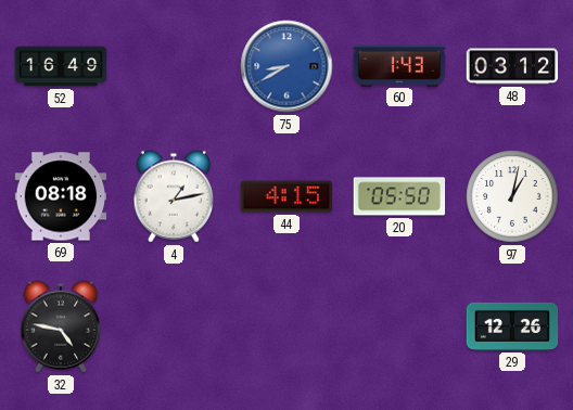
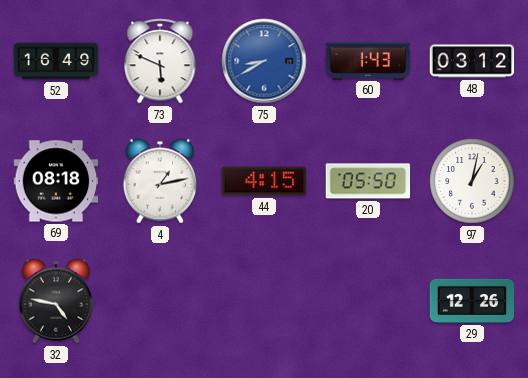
73: none -> 5:49
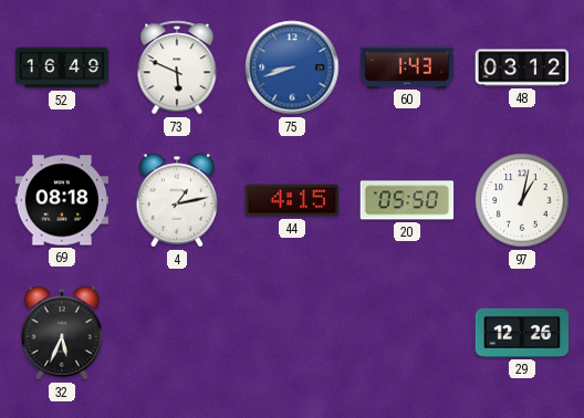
75: 8:40 -> 8:42
32: 4:47 -> 5:34
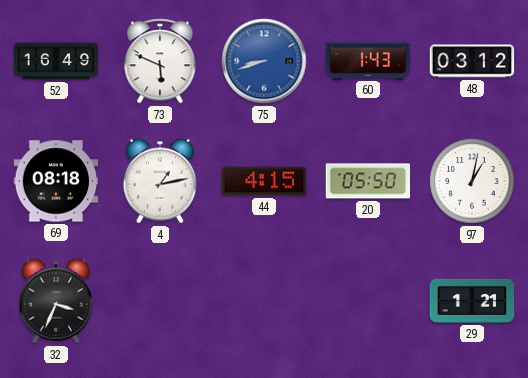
32: 5:34 -> 3:34
29: 12:26 -> 1:21
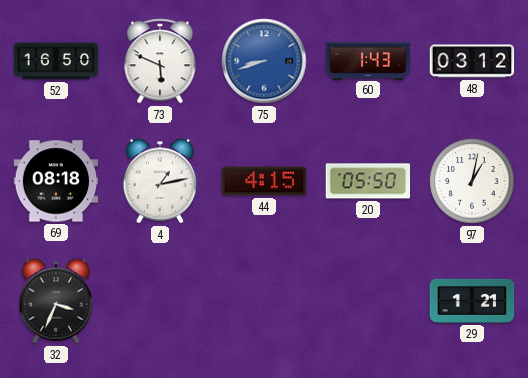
52: 16:49 -> 16:50
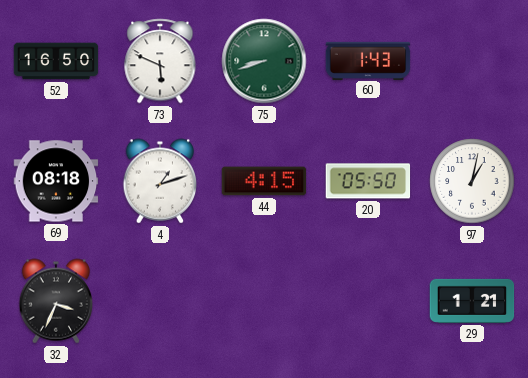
75 dial: blue -> green
48: 03:12 -> none
4: 1:13 -> 1:12
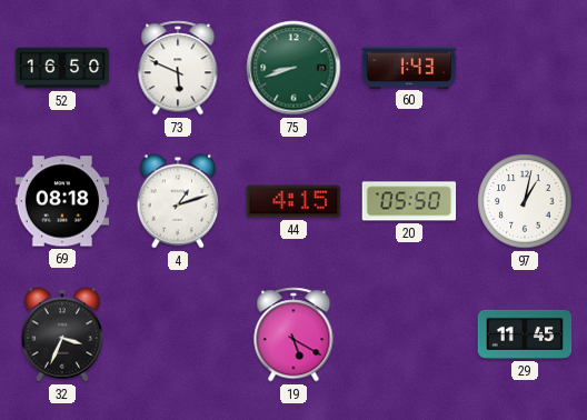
19: none -> 5:20
29: 1:21 -> 11:45
